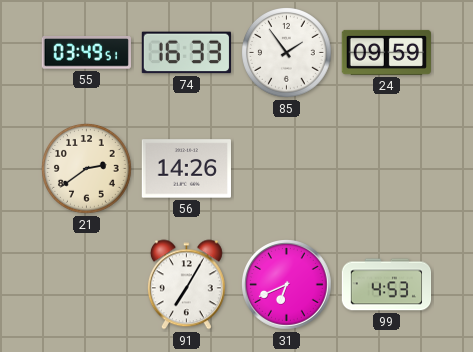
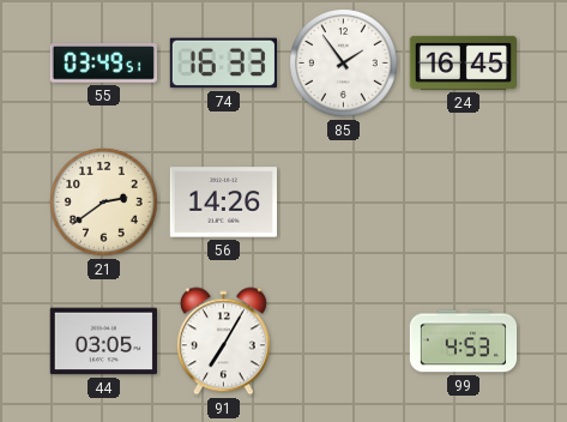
24: 09:59 -> 16:45
44: none -> 03:05
31: 6:41 -> none
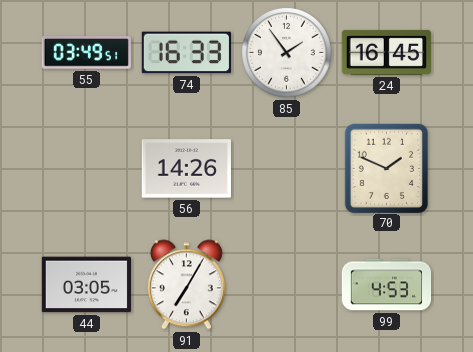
21: 2:39 -> none
70: none -> 1:49
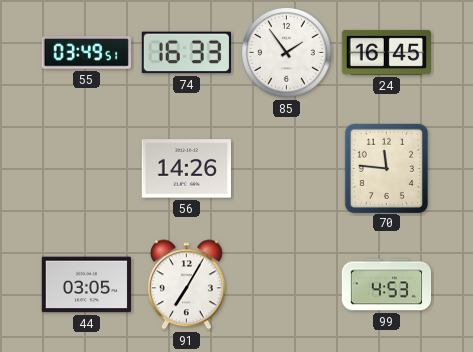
70: 1:49 -> 11:46
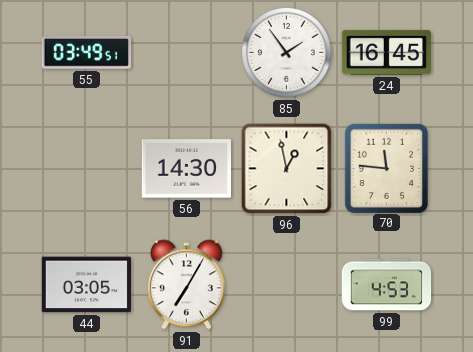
74: 16:33 -> none
56: 14:26 -> 14:30
96: none -> 12:58
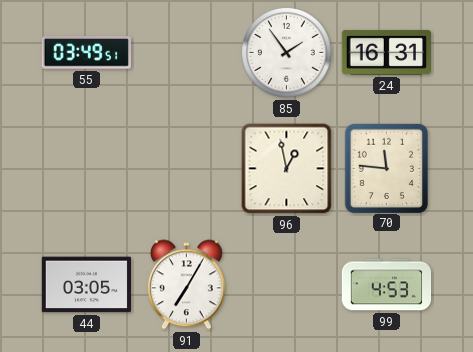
24: 16:45 -> 16:31
56: 14:30 -> none
